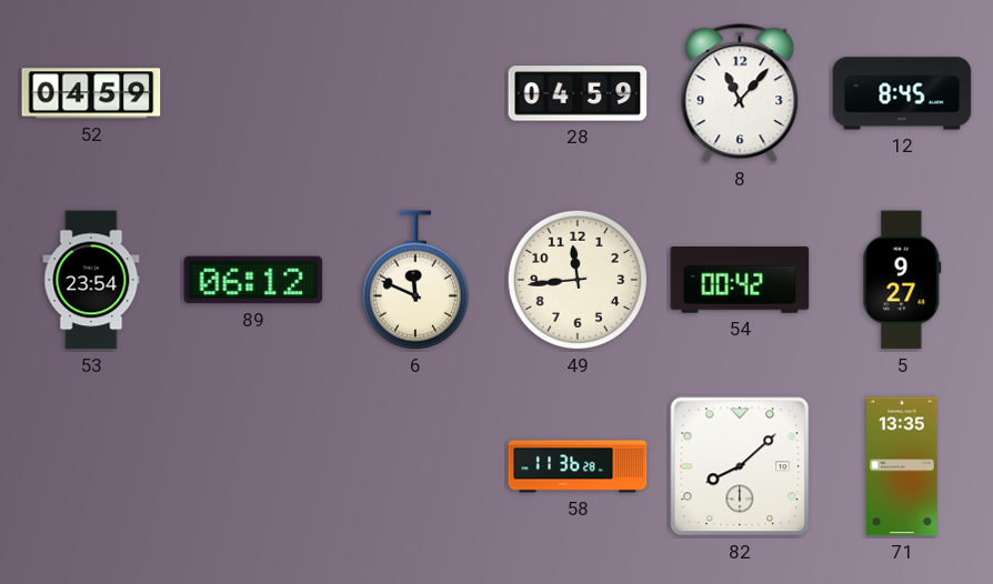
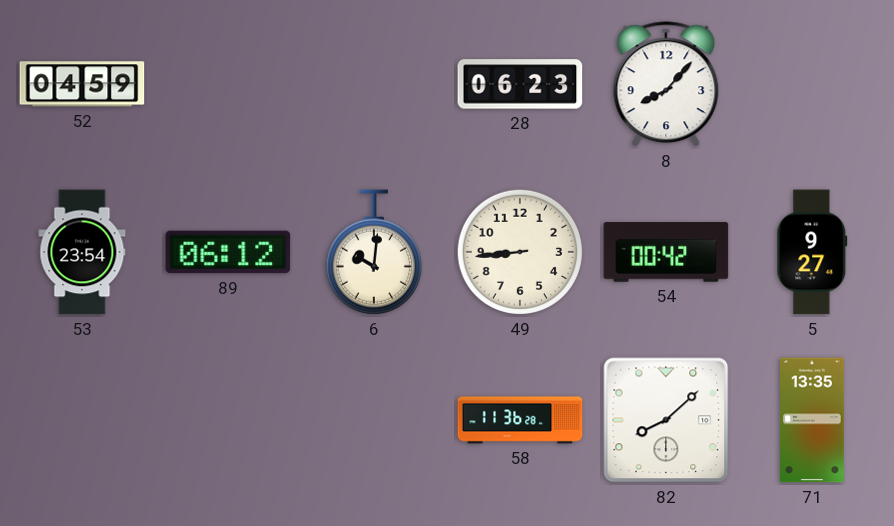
28: 04:59 -> 06:23
8: 11:07 -> 8:07
12: 8:45 -> none
6: 11:49 -> 10:01
49: 11:44 -> 8:44
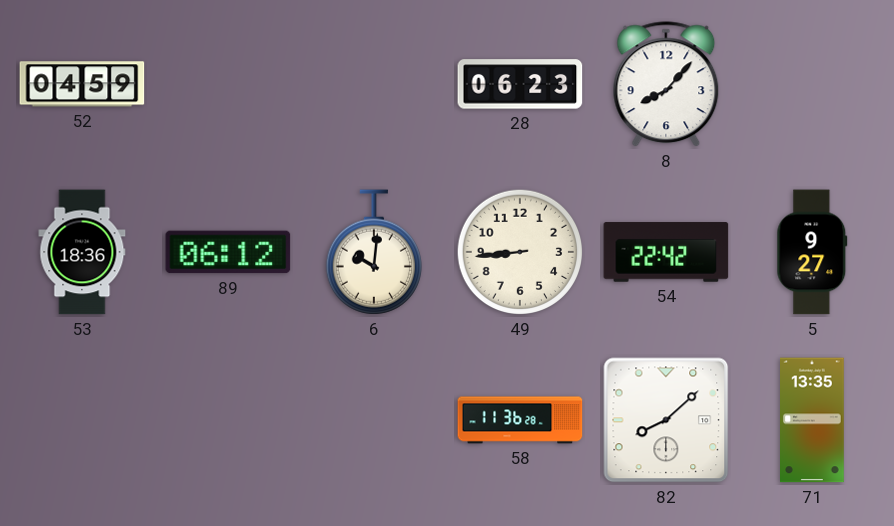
53: 23:54 -> 18:36
54: 00:42 -> 22:42
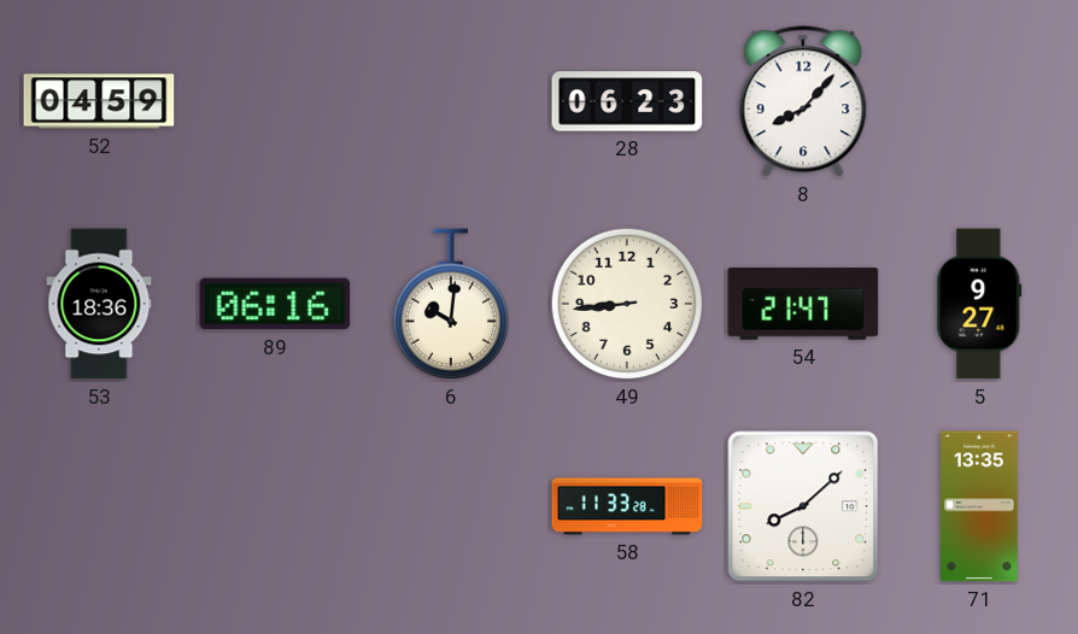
89: 06:12 -> 06:16
54: 22:42 -> 21:47
58: 11:36 -> 11:33
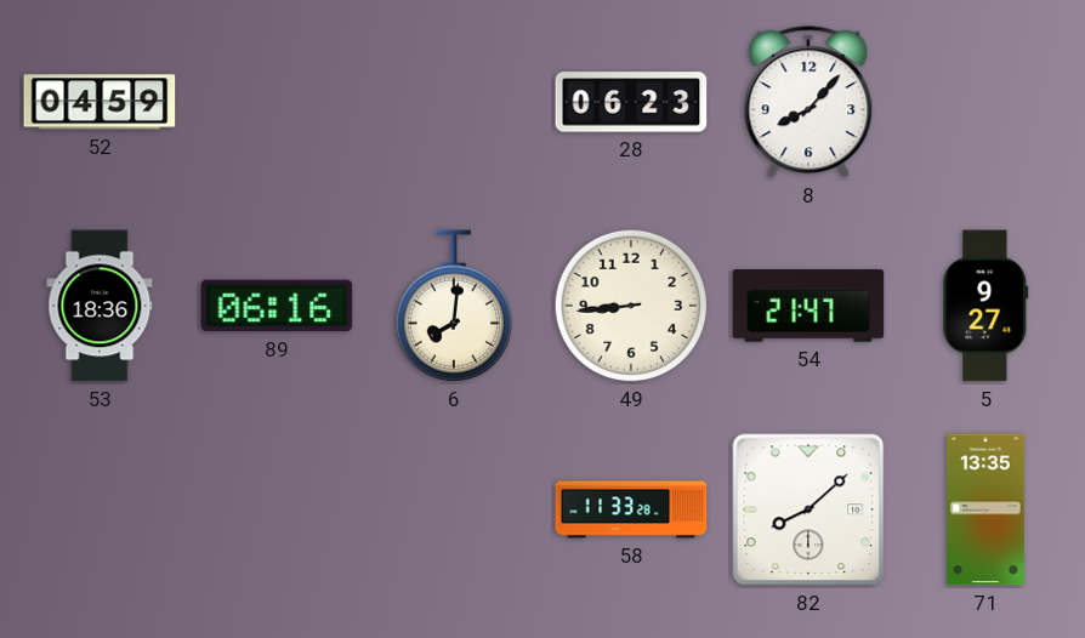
6: 10:01 -> 8:01
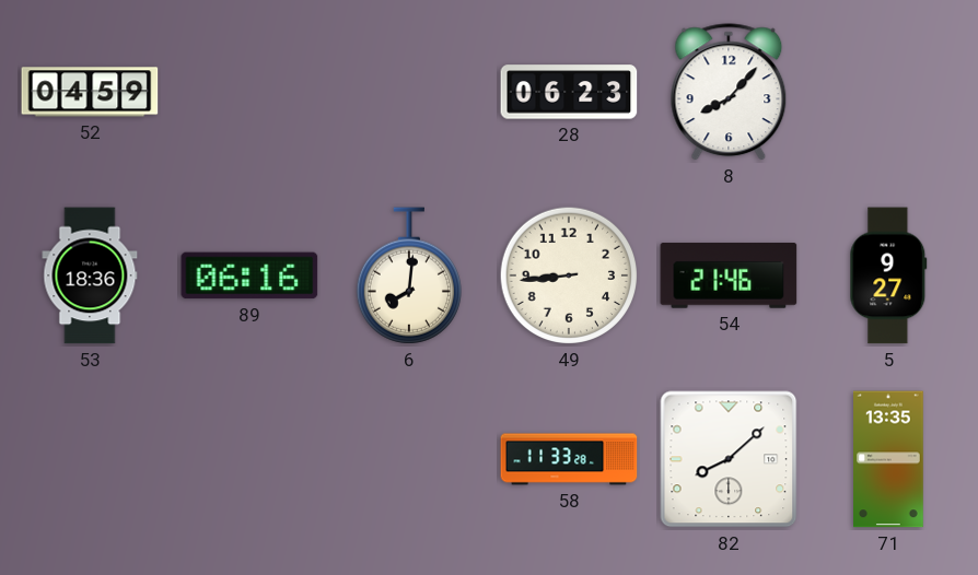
54: 21:47 -> 21:46
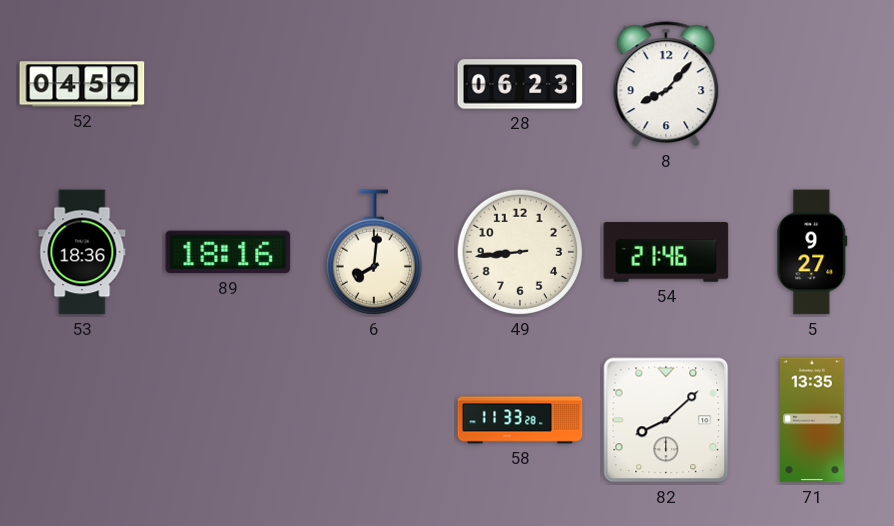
89: 06:16 -> 18:16
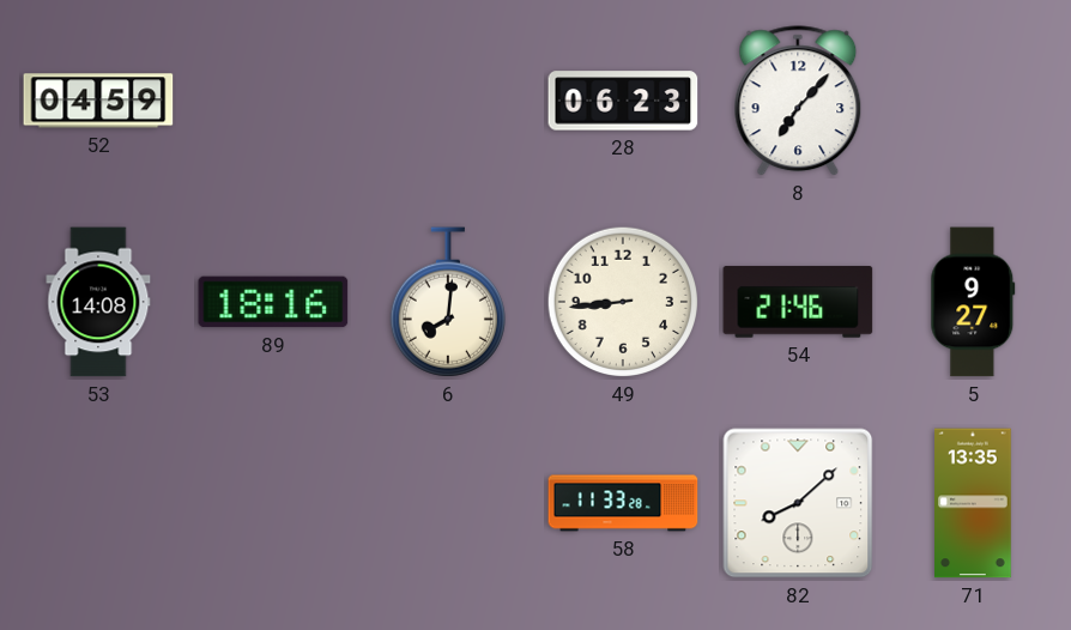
8: 8:07 -> 7:07
53: 18:36 -> 14:08
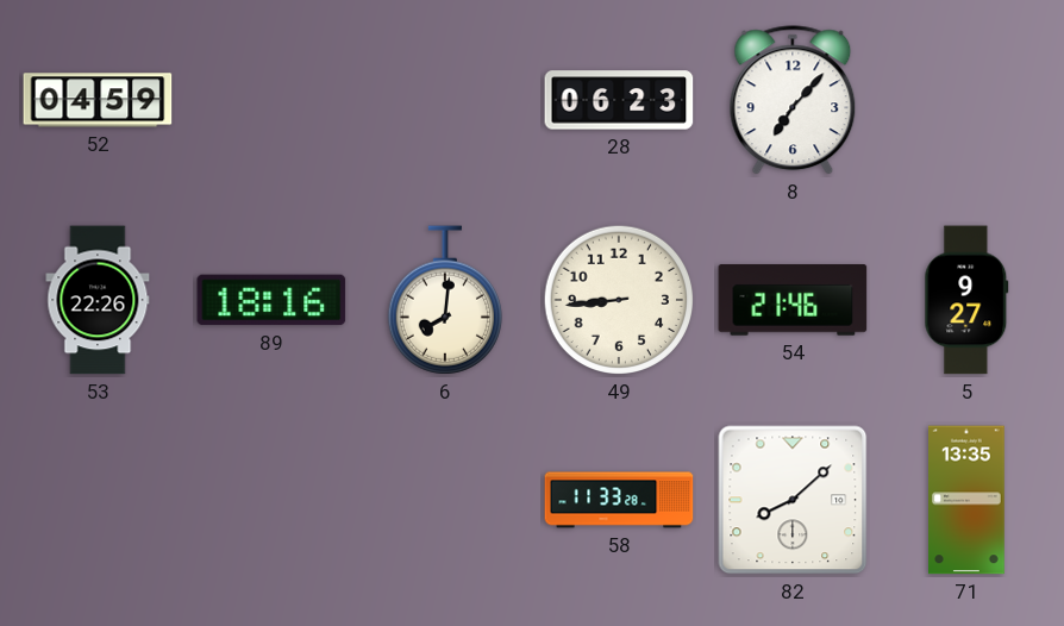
53: 14:08 -> 22:26
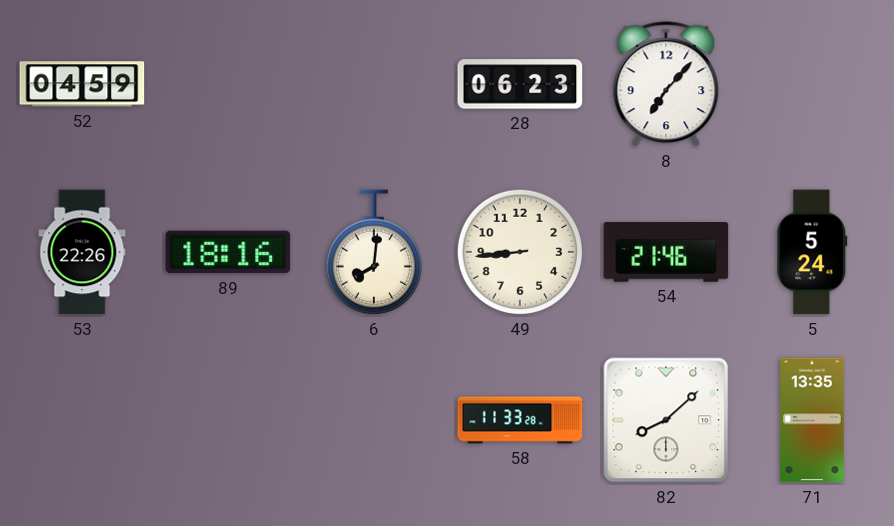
5: 9:27 -> 5:24
